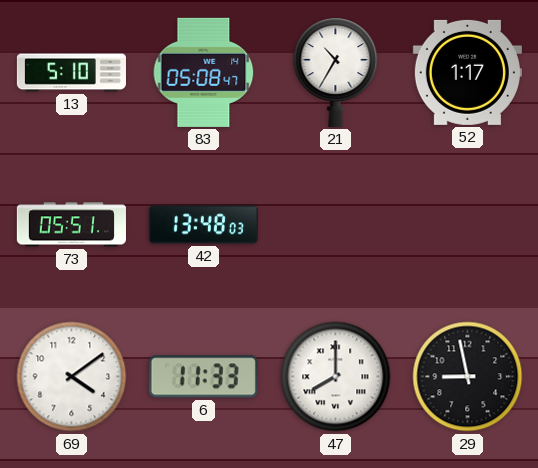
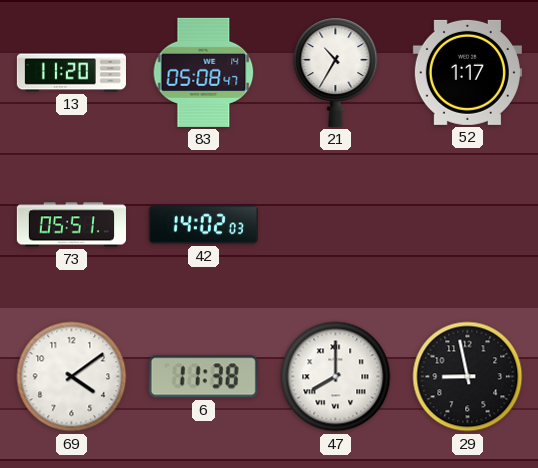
13: 5:10 -> 11:20
42: 13:48 -> 14:02
6: 11:33 -> 11:38
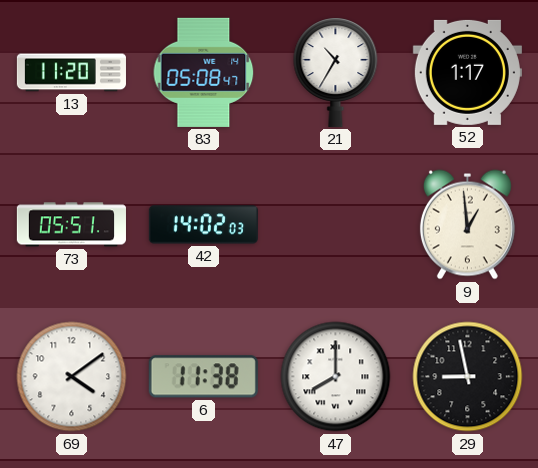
9: none -> 12:59
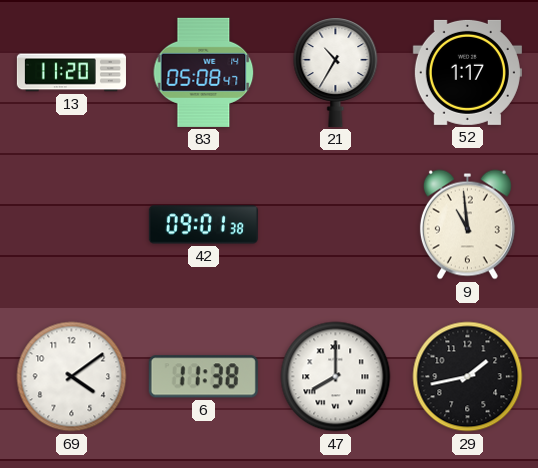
73: 05:51 -> none
42: 14:02 -> 09:01
9: 12:59 -> 10:59
29: 8:58 -> 1:43
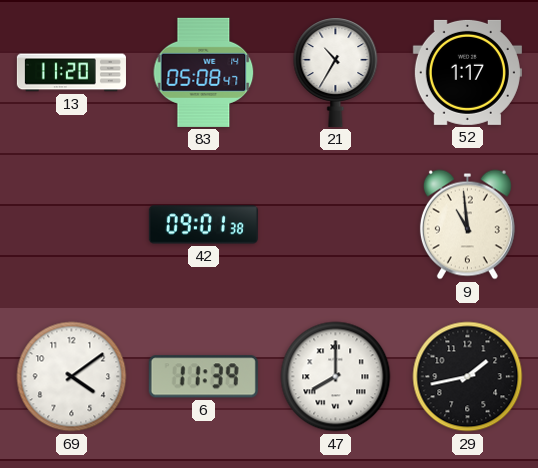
6: 11:38 -> 11:39
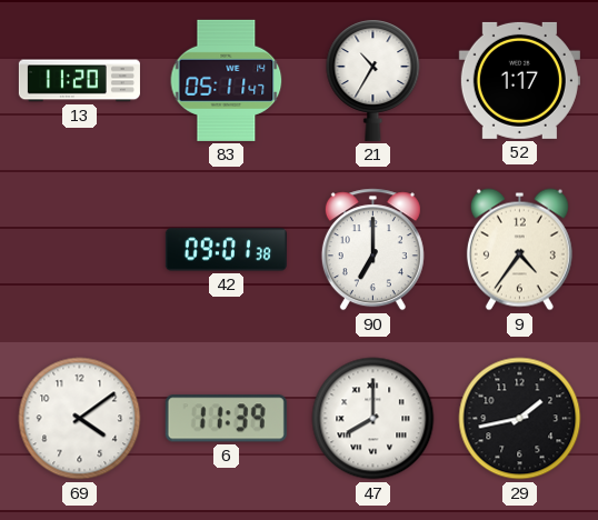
83: 05:08 -> 05:11
90: none -> 7:00
9: 10:59 -> 4:36
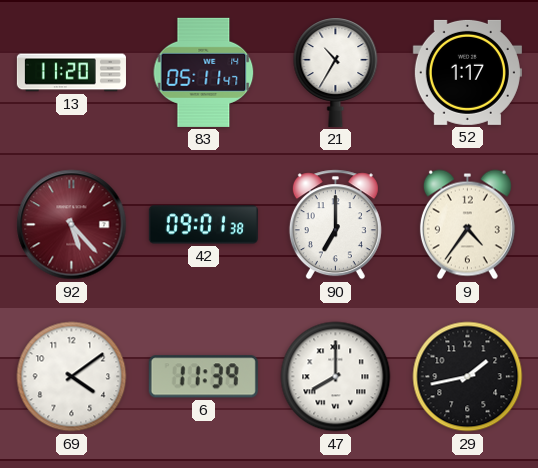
92: none -> 5:23
